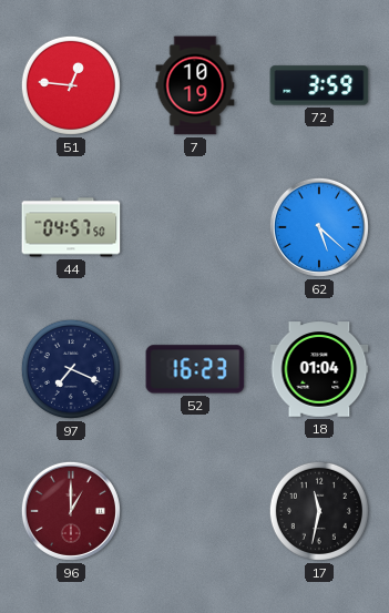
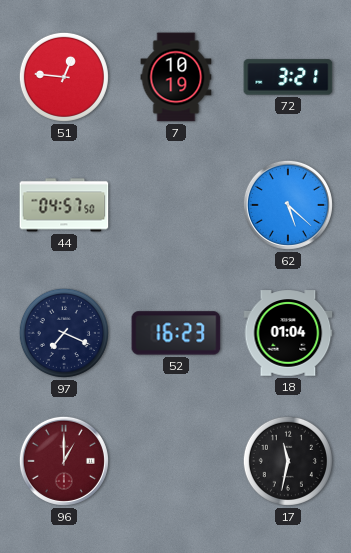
72: 3:59 -> 3:21
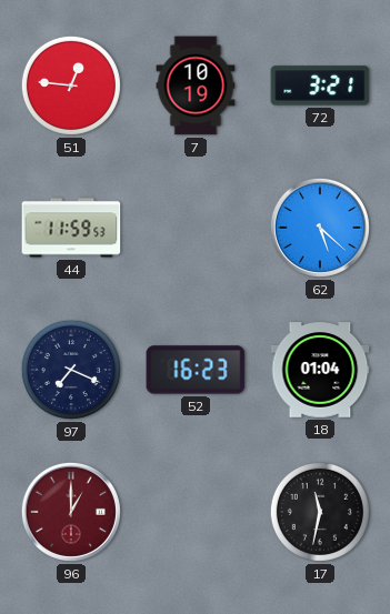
44: 04:57 -> 11:59
